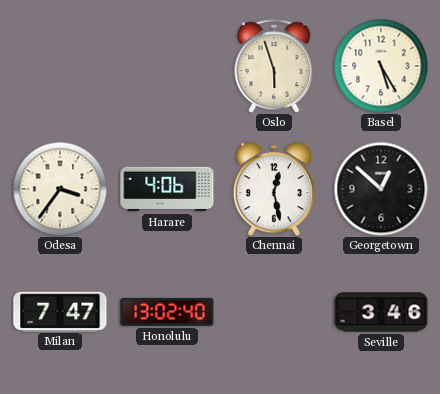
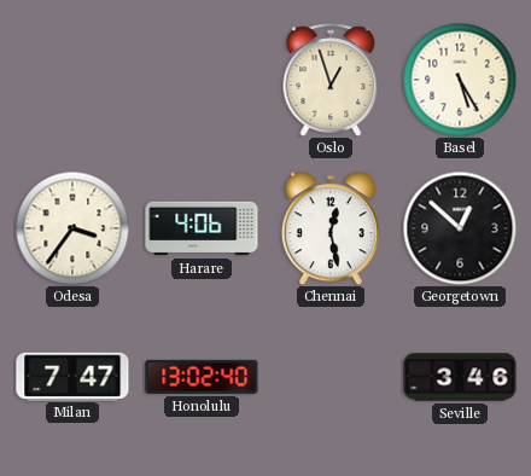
Oslo: 5:57 -> 12:57
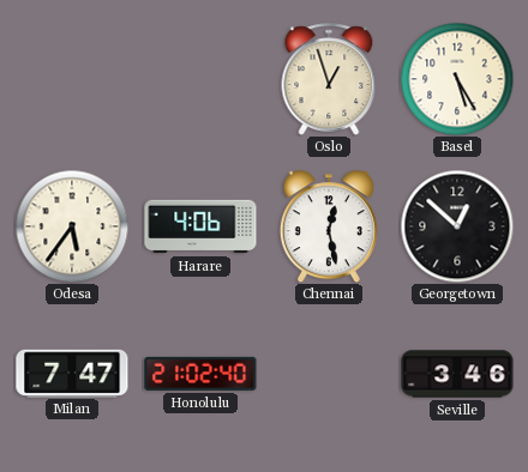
Odesa: 3:36 -> 5:36
Honolulu: 13:02 -> 21:02
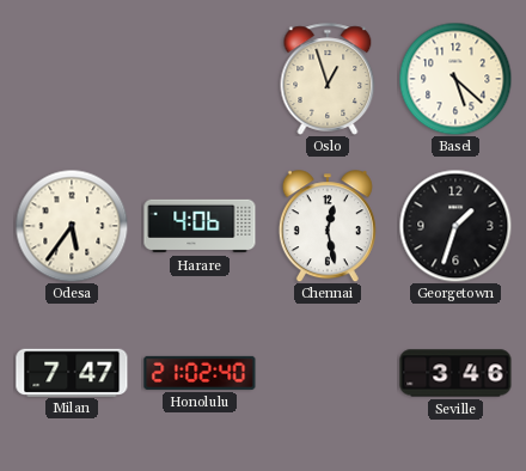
Basel: 5:25 -> 5:22
Georgetown: 12:52 -> 1:33
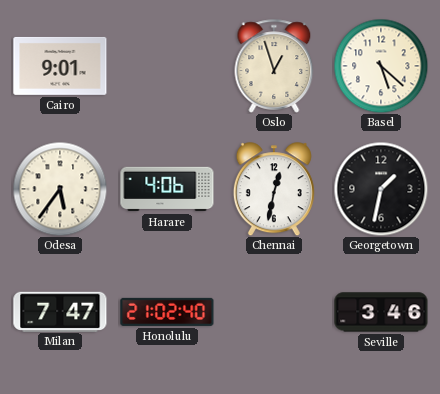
Cairo: none -> 9:01
Chennai: 12:28 -> 12:32
Georgetown: 1:33 -> 1:32
